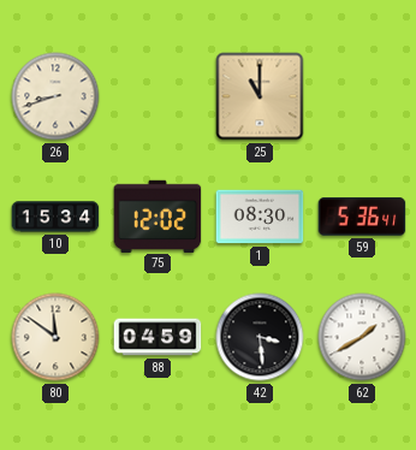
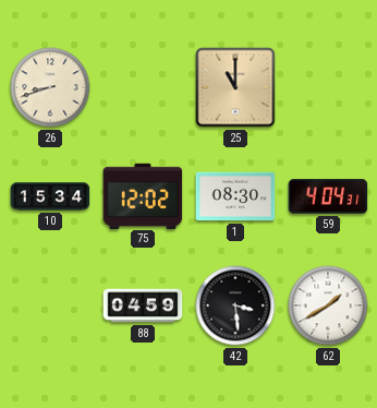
59: 5:36 -> 4:04
80: 11:51 -> none
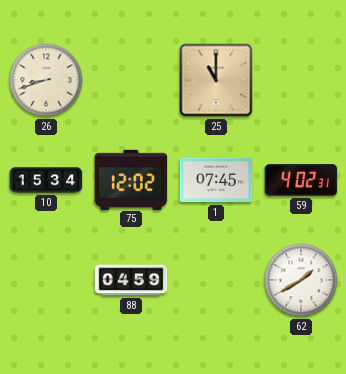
1: 08:30 -> 07:45
59: 4:04 -> 4:02
42: 3:29 -> none
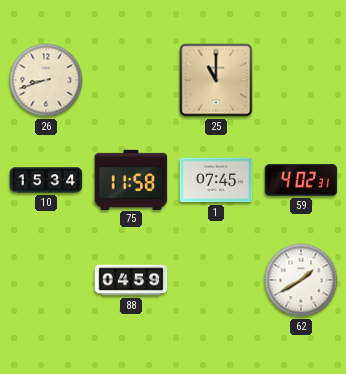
75: 12:02 -> 11:58
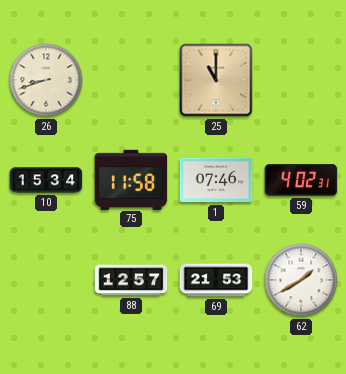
1: 07:45 -> 07:46
88: 04:59 -> 12:57
69: none -> 21:53
